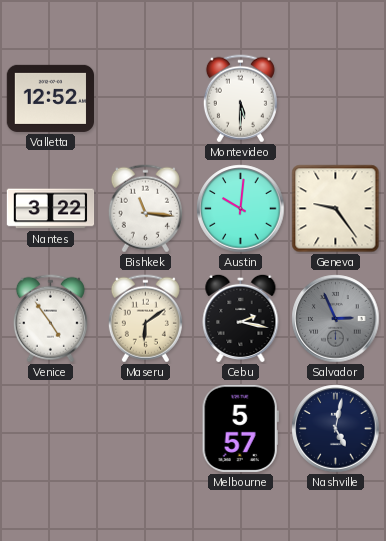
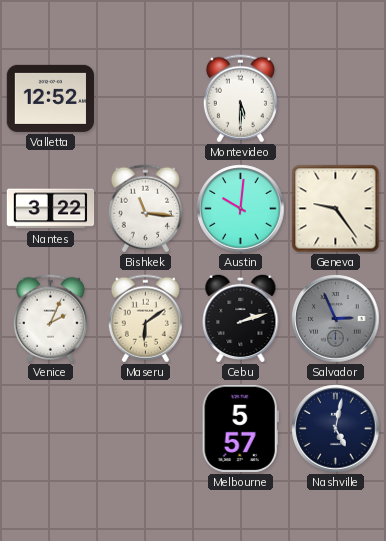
Venice: 4:54 -> 2:04
Cebu: 2:17 -> 2:12
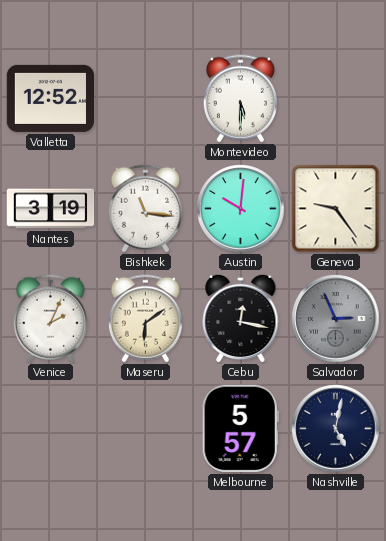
Nantes: 3:22 -> 3:19
Cebu: 2:12 -> 12:17
